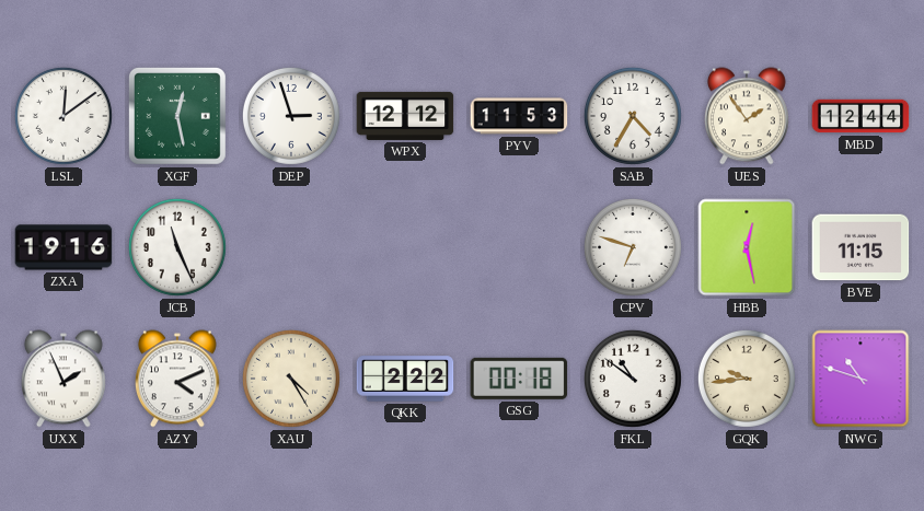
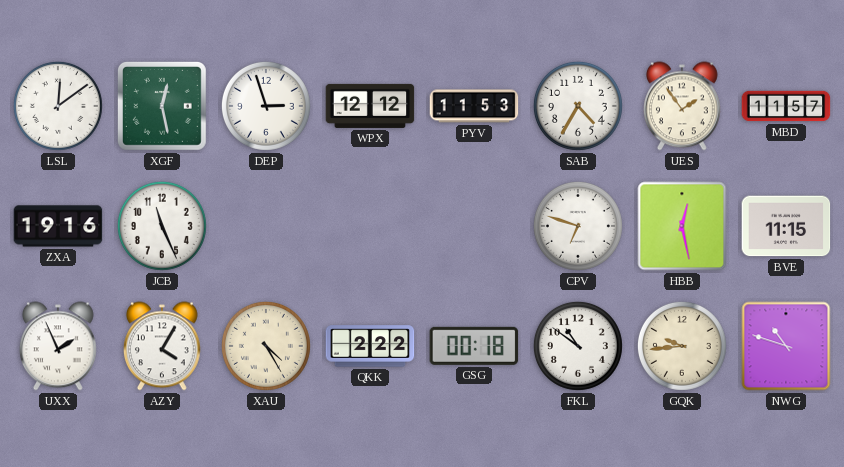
MBD: 12:44 -> 11:57
AZY: 4:11 -> 4:05
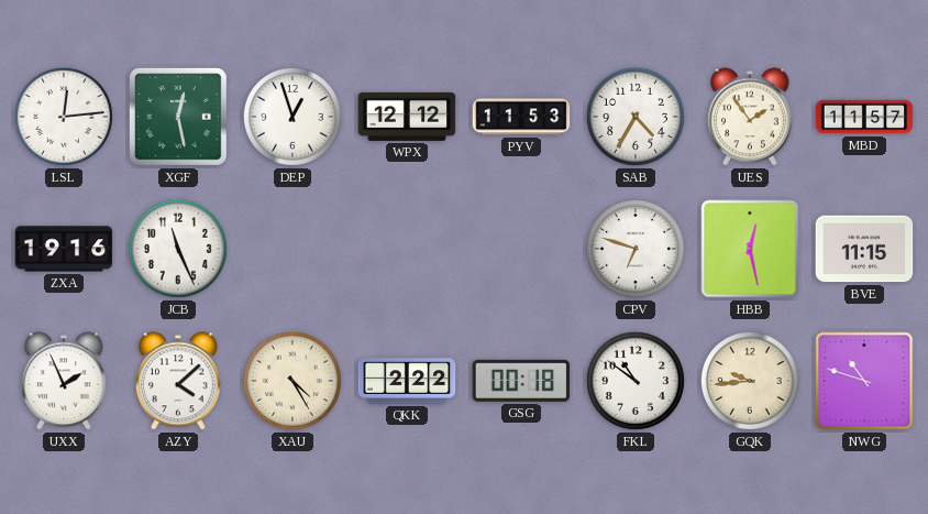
LSL: 12:09 -> 12:14
DEP: 2:57 -> 12:57
AZY: 4:05 -> 4:08
